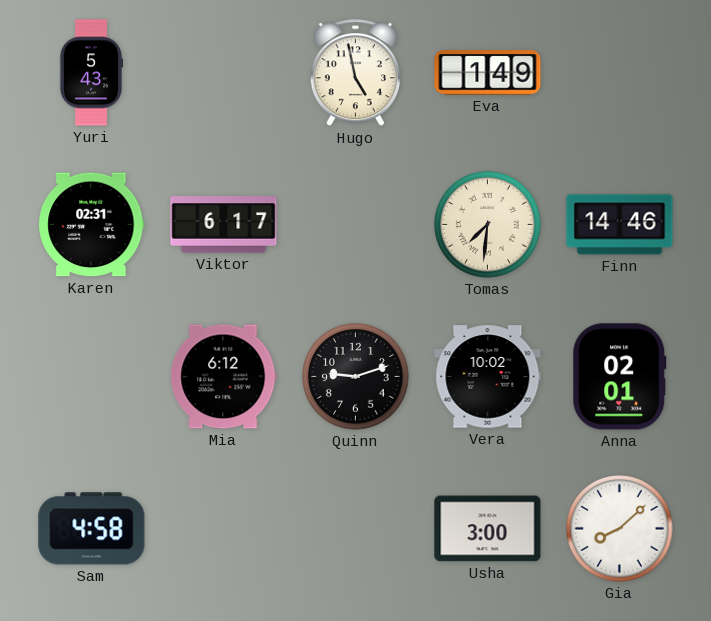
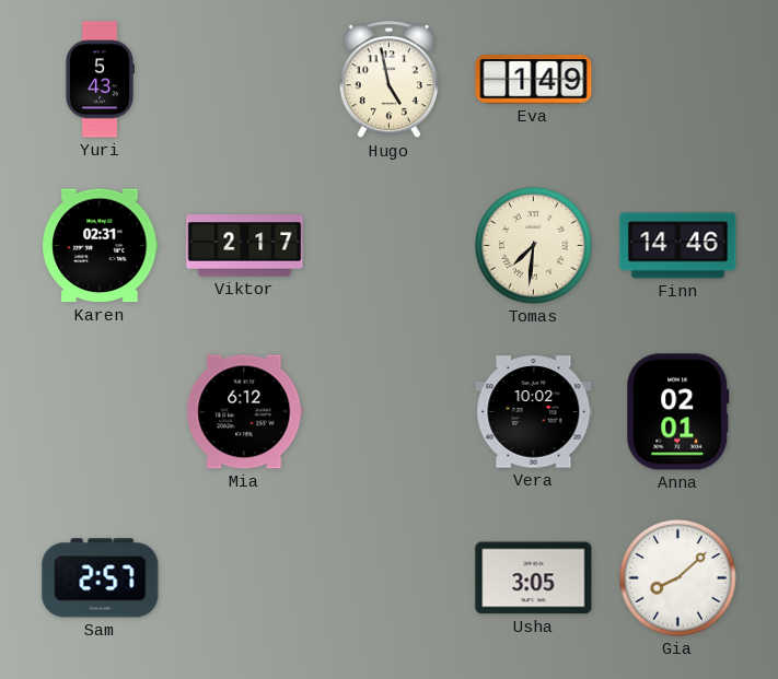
Viktor: 6:17 -> 2:17
Quinn: 9:12 -> none
Sam: 4:58 -> 2:57
Usha: 3:00 -> 3:05
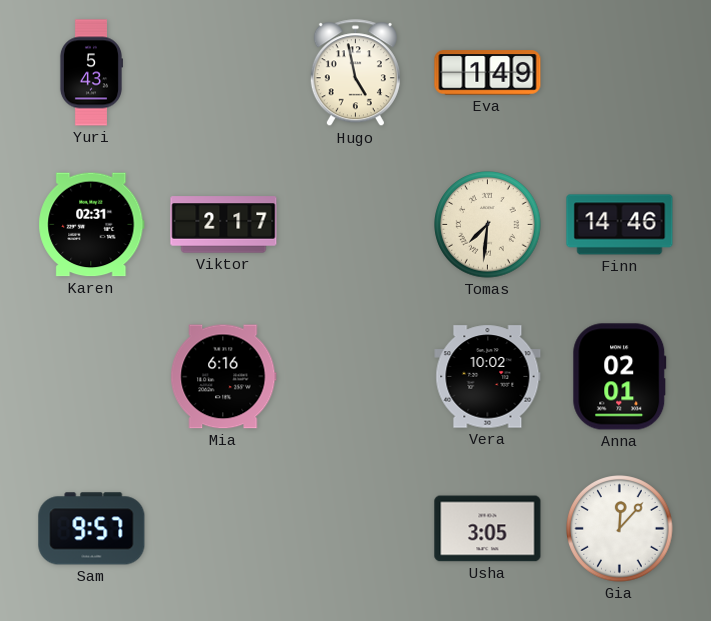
Mia: 6:12 -> 6:16
Sam: 2:57 -> 9:57
Gia: 8:08 -> 12:07
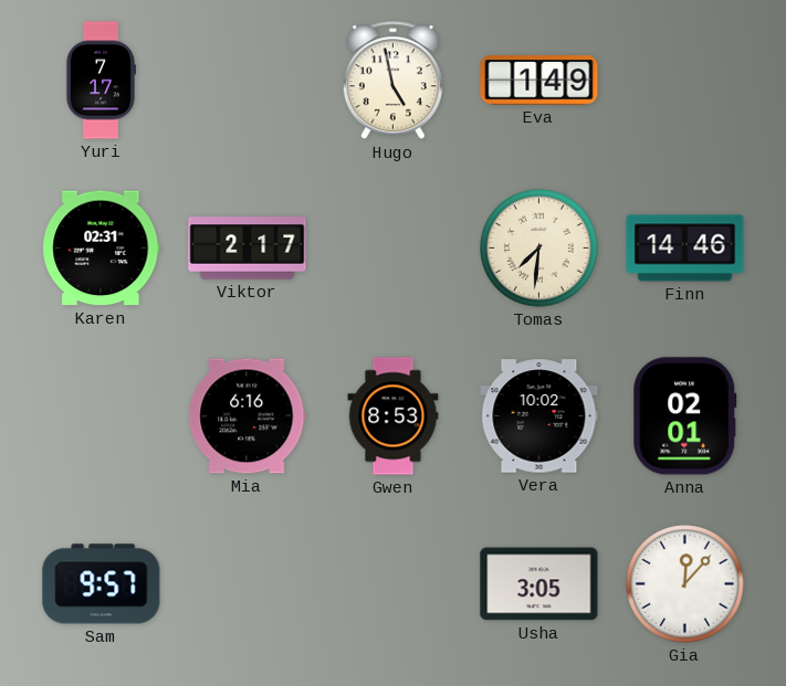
Yuri: 5:43 -> 7:17
Gwen: none -> 8:53
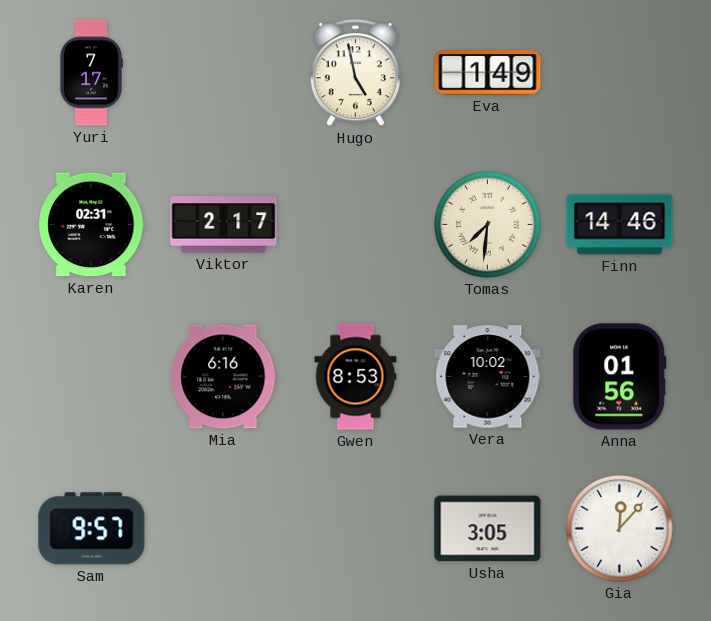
Anna: 02:01 -> 01:56
